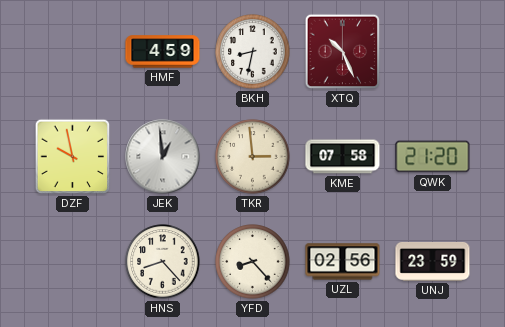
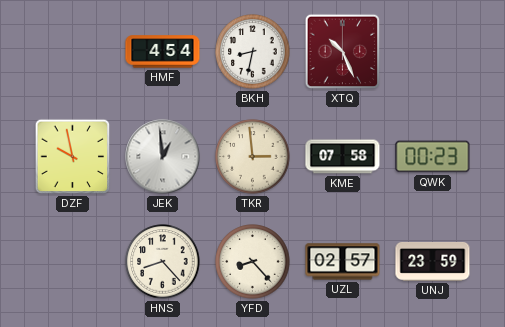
HMF: 4:59 -> 4:54
QWK: 21:20 -> 00:23
UZL: 02:56 -> 02:57
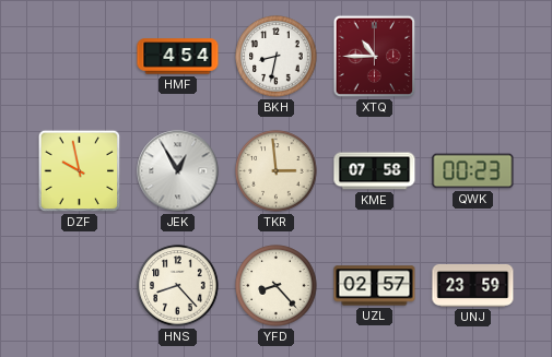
XTQ: 10:26 -> 10:45
JEK: 12:59 -> 12:55
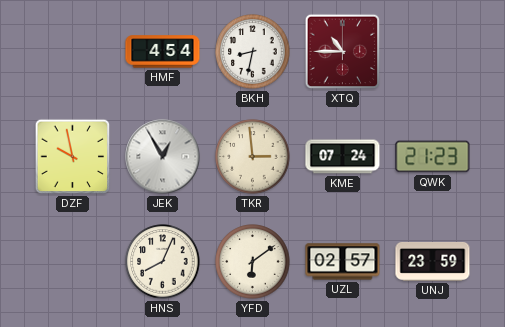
KME: 07:58 -> 07:24
QWK: 00:23 -> 21:23
HNS: 8:23 -> 8:04
YFD: 8:23 -> 6:09
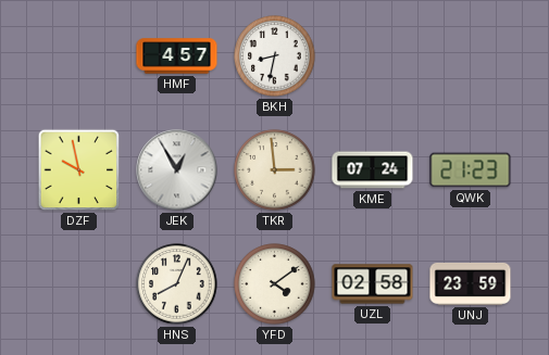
HMF: 4:54 -> 4:57
XTQ: 10:45 -> none
YFD: 6:09 -> 4:09
UZL: 02:57 -> 02:58
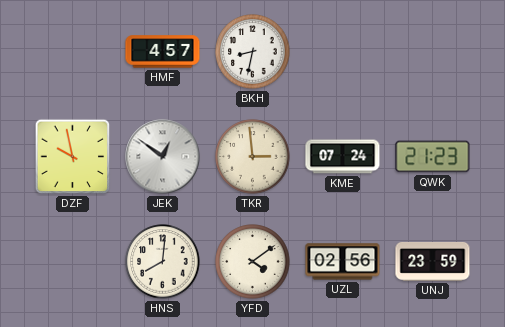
JEK: 12:55 -> 12:51
HNS: 8:04 -> 8:01
UZL: 02:58 -> 02:56
